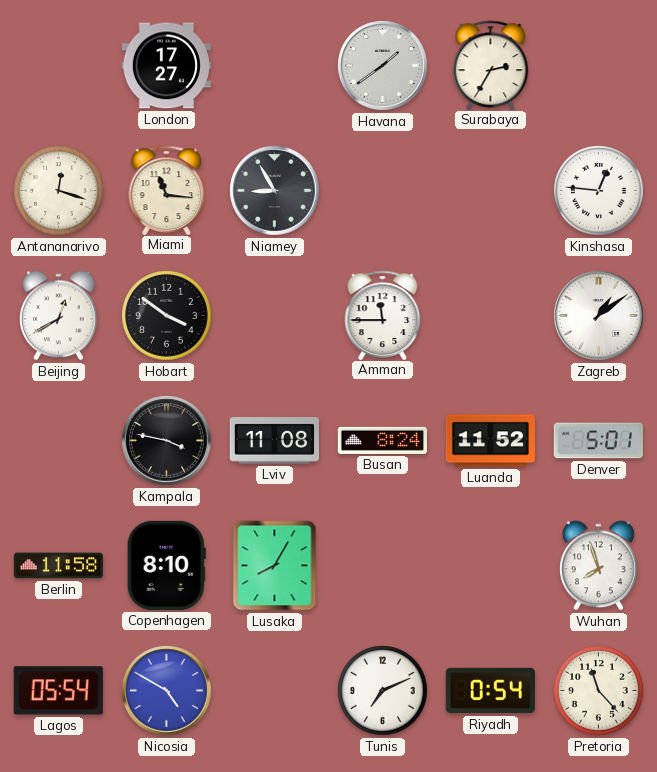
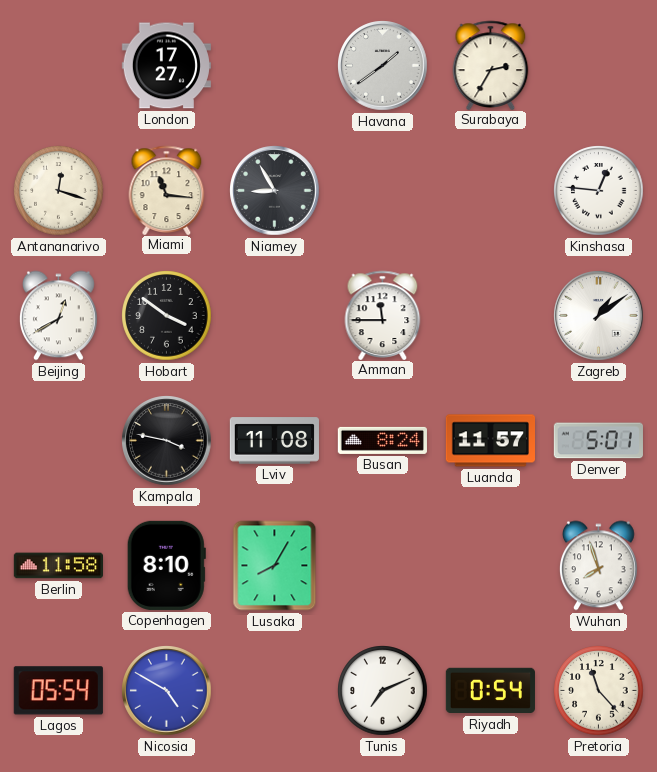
Luanda: 11:52 -> 11:57
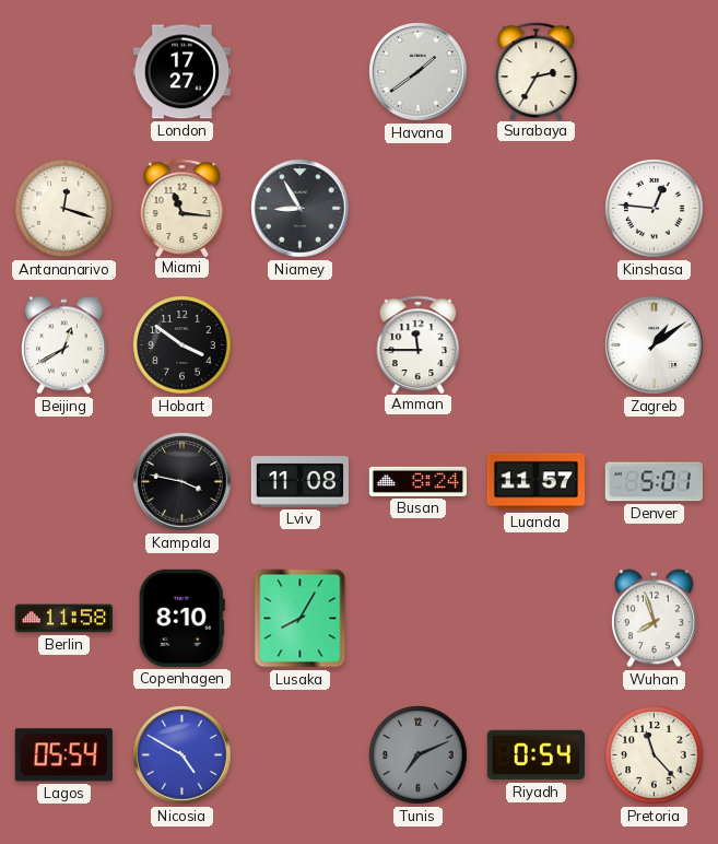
Tunis dial: white -> grey
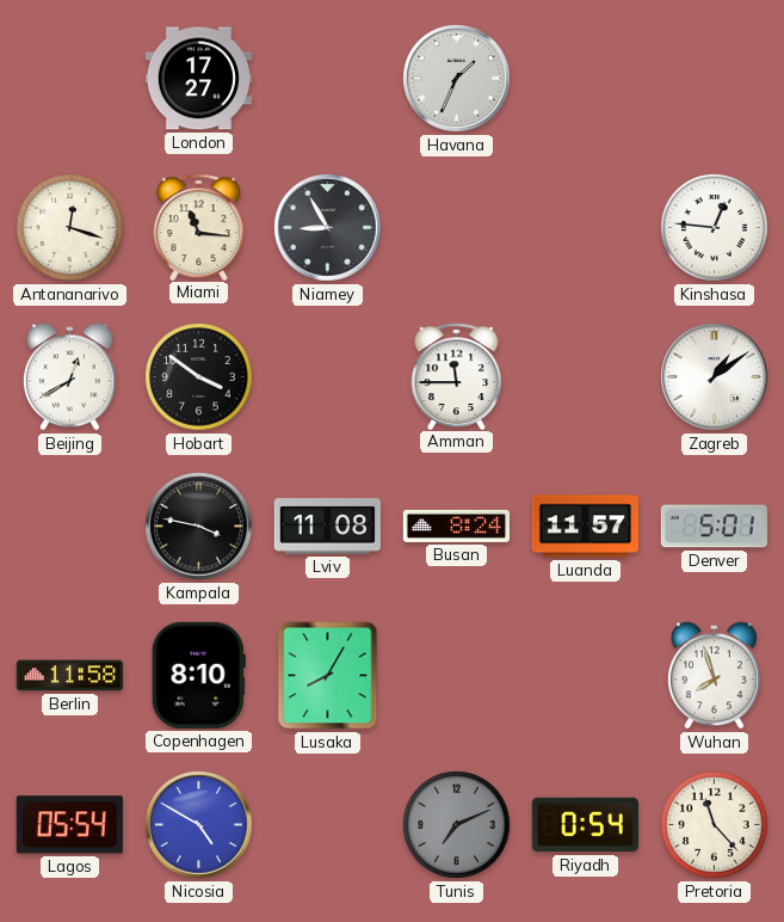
Havana: 1:39 -> 1:34
Surabaya: 2:35 -> none
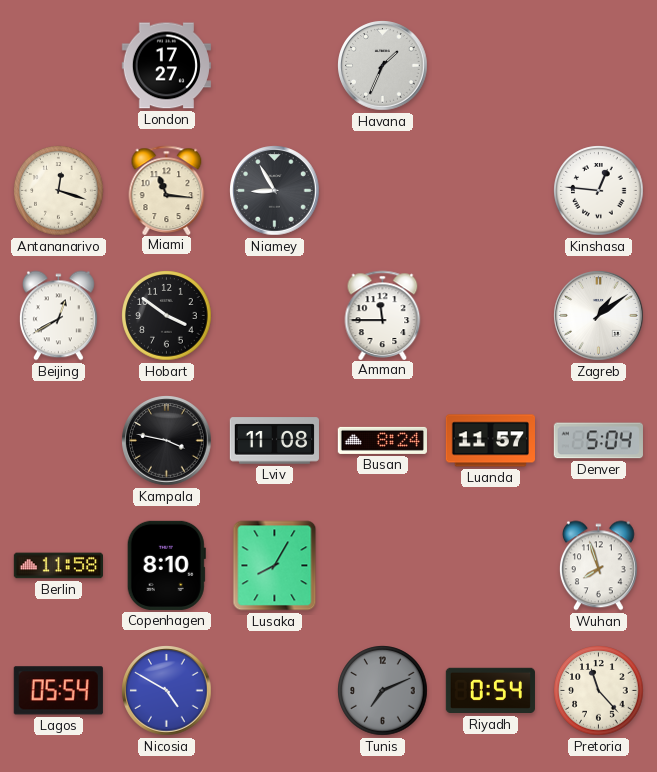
Denver: 5:01 -> 5:04
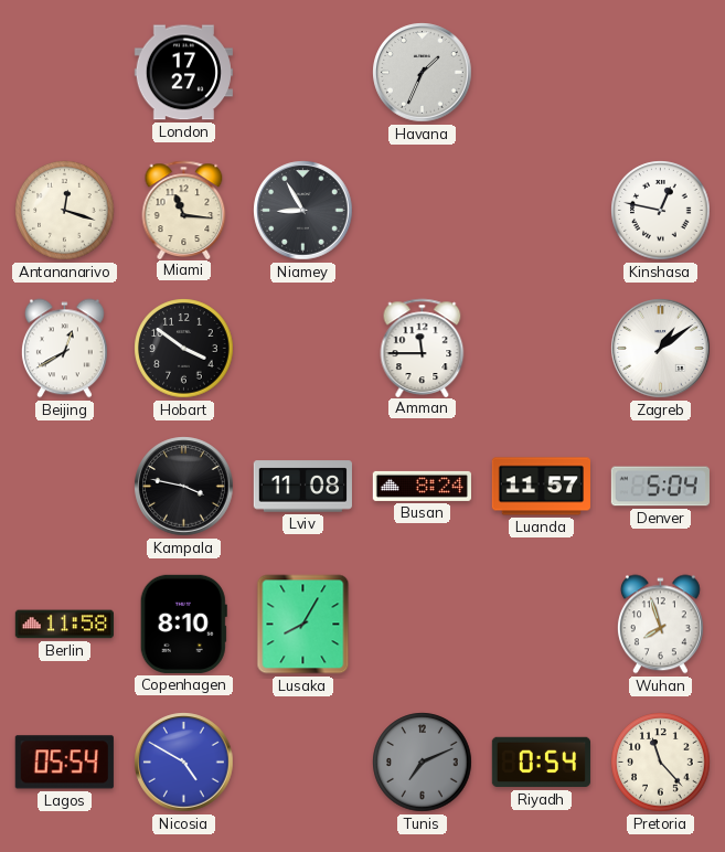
Kinshasa: 12:46 -> 12:47
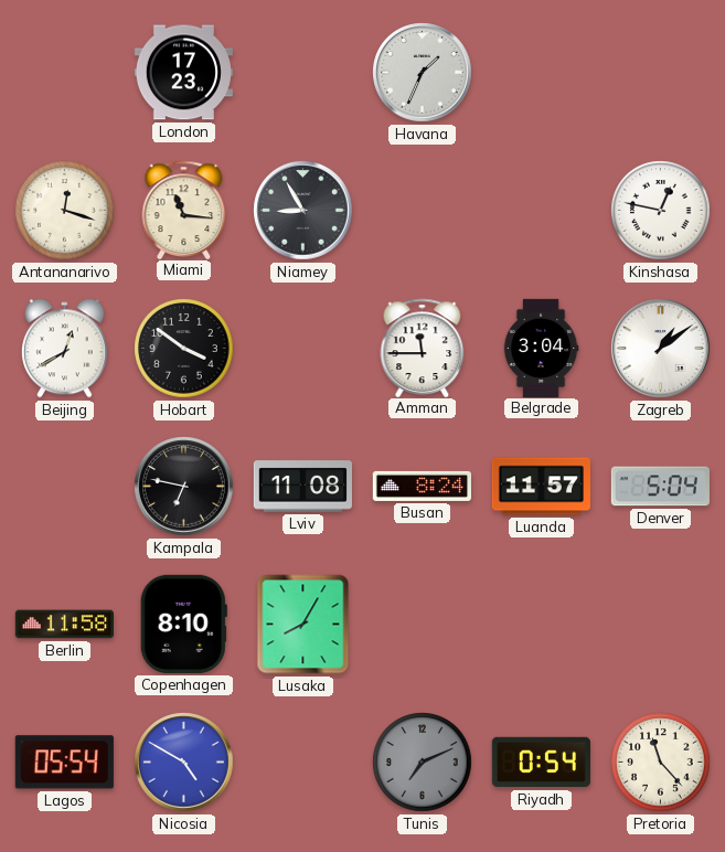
London: 17:27 -> 17:23
Belgrade: none -> 3:04
Kampala: 3:47 -> 6:47
Wuhan: 7:57 -> none
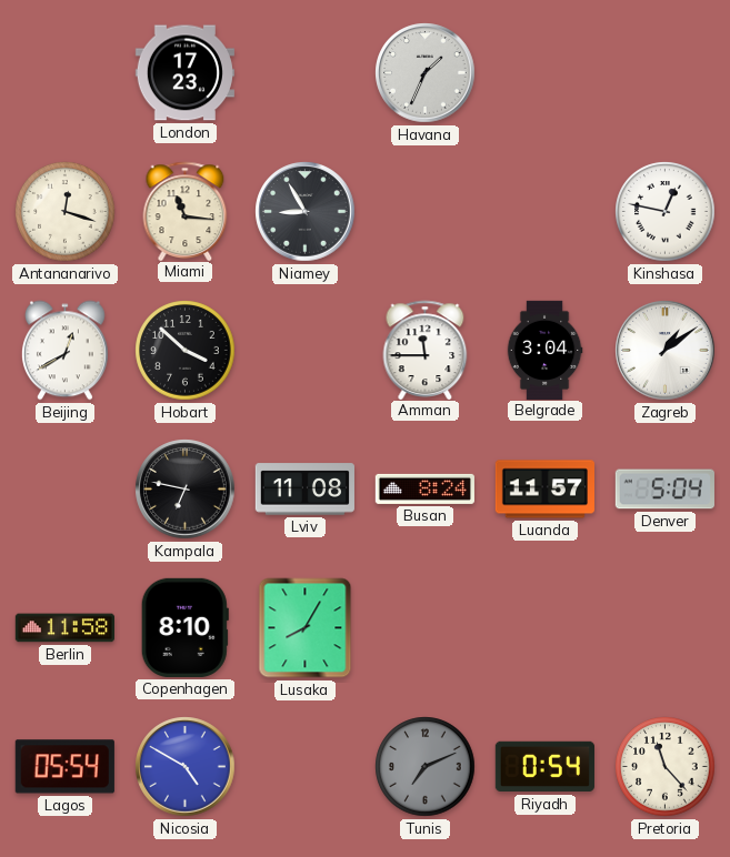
Hobart: 3:51 -> 3:52
